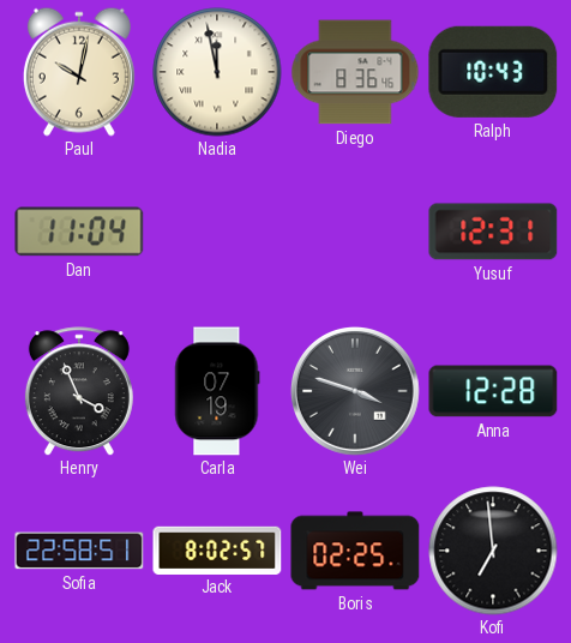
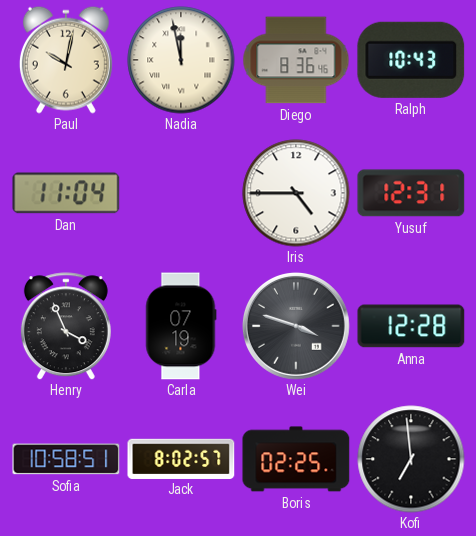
Iris: none -> 4:45
Sofia: 22:58 -> 10:58
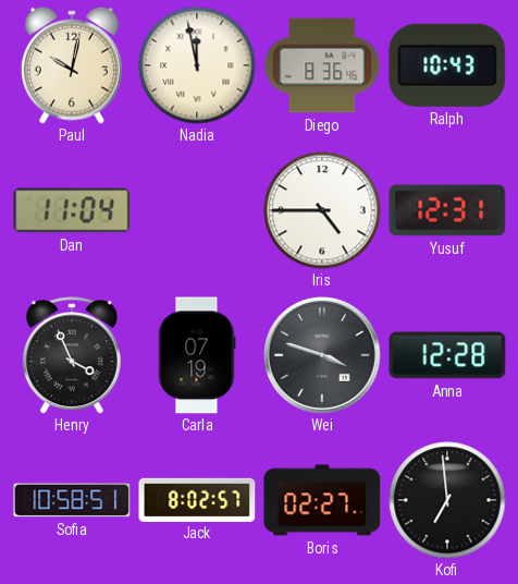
Boris: 02:25 -> 02:27
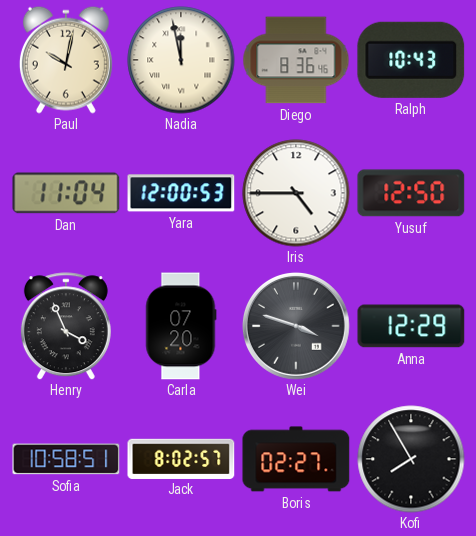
Yara: none -> 12:00
Yusuf: 12:31 -> 12:50
Carla: 07:19 -> 07:20
Anna: 12:28 -> 12:29
Kofi: 6:59 -> 7:55
